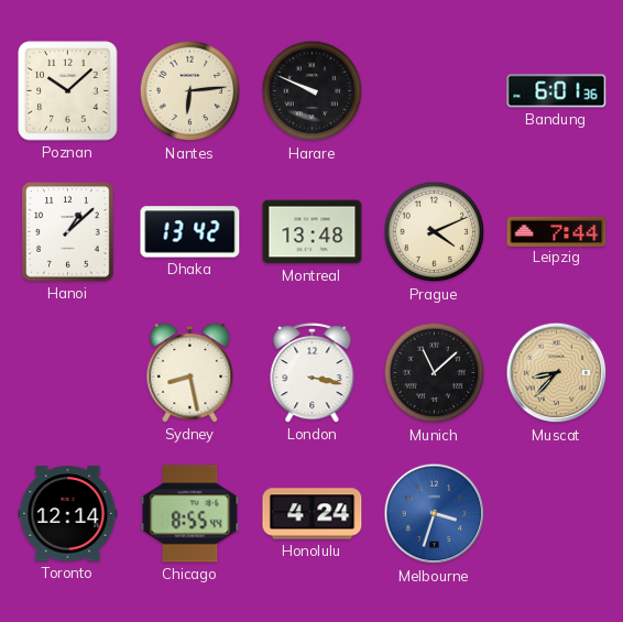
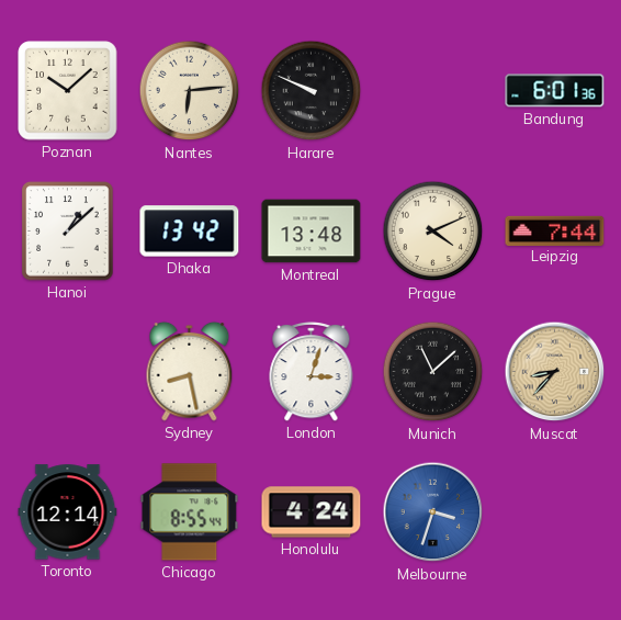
London: 3:17 -> 3:03
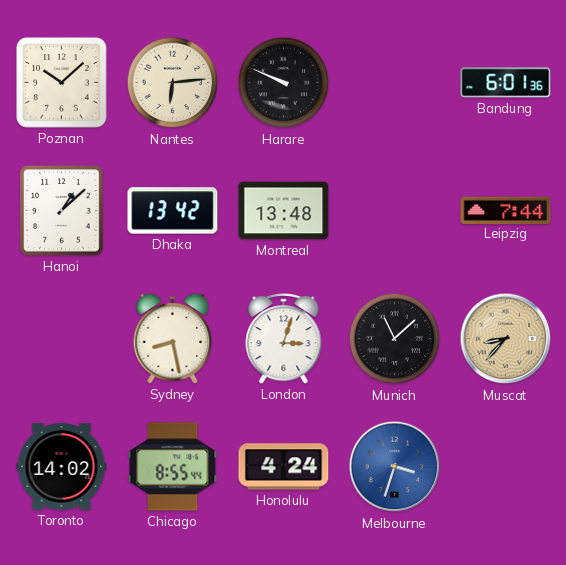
Prague: 4:11 -> none
Toronto: 12:14 -> 14:02
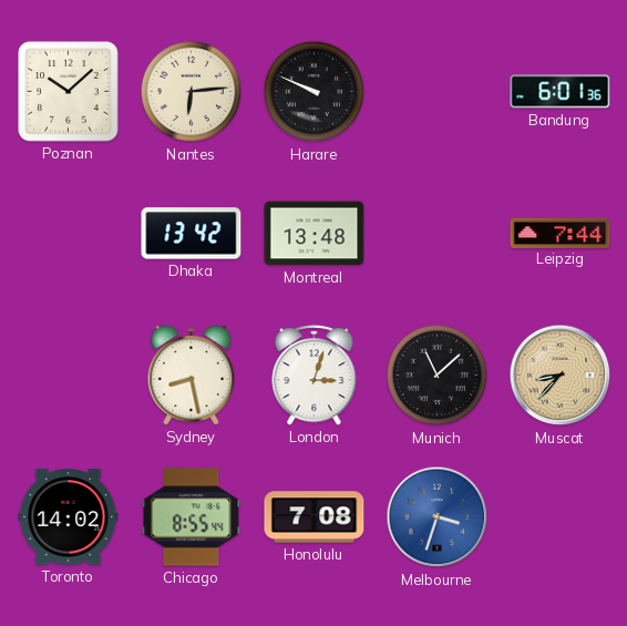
Hanoi: 1:08 -> none
Honolulu: 4:24 -> 7:08
